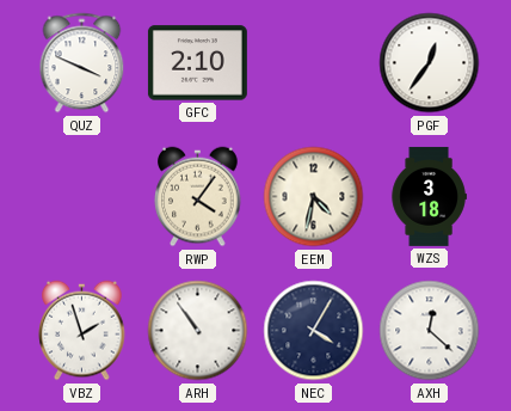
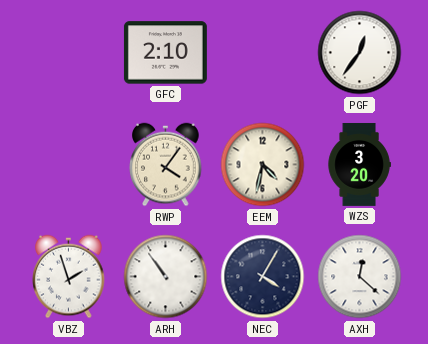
QUZ: 3:49 -> none
WZS: 3:18 -> 3:20
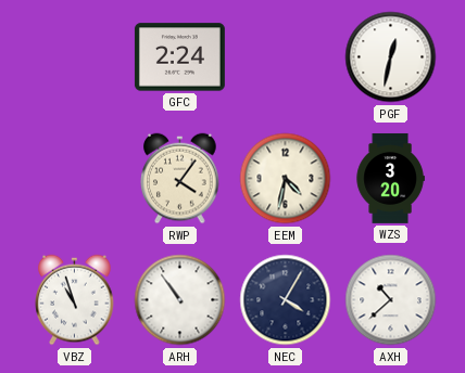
GFC: 2:10 -> 2:24
PGF: 12:36 -> 12:32
VBZ: 1:57 -> 10:57
AXH: 12:22 -> 10:38
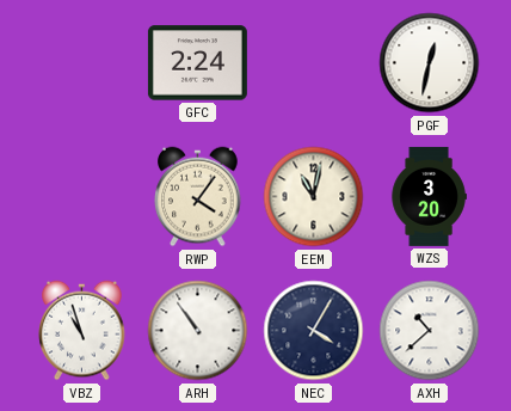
EEM: 4:32 -> 11:02
